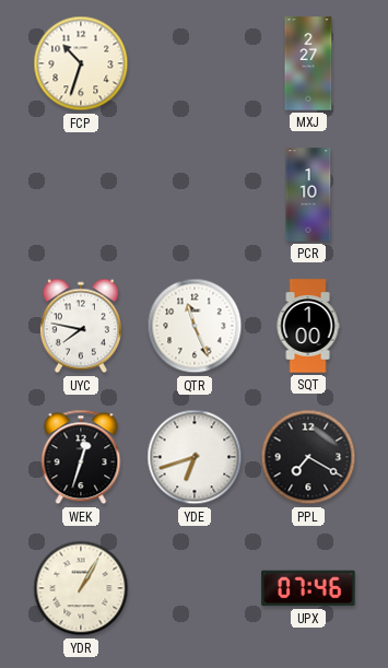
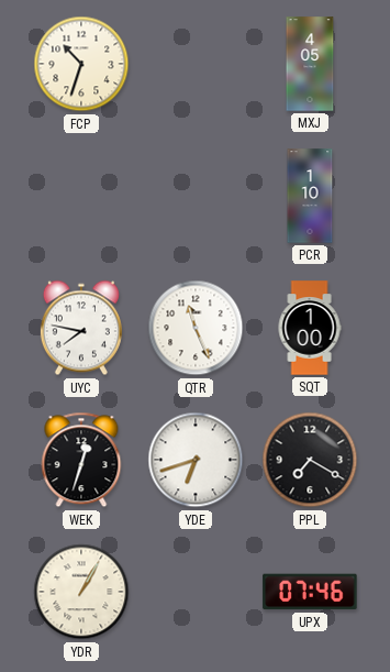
MXJ: 2:27 -> 4:05
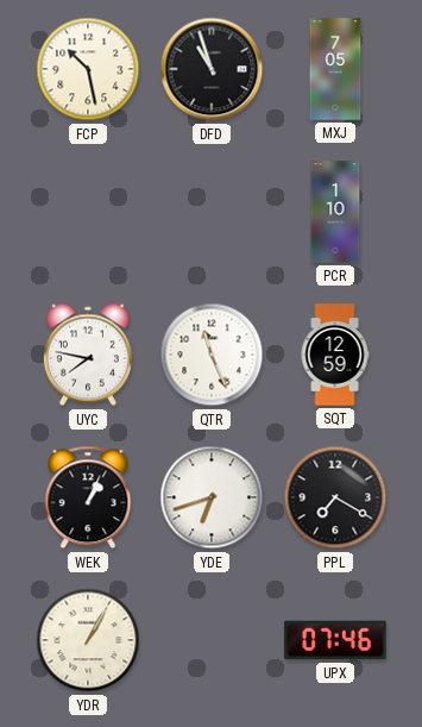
FCP: 10:33 -> 10:28
DFD: none -> 10:57
MXJ: 4:05 -> 7:05
SQT: 1:00 -> 12:59
WEK: 12:33 -> 1:04
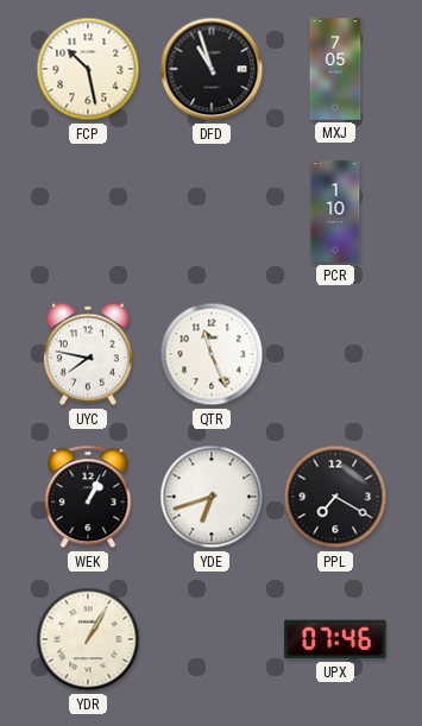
SQT: 12:59 -> none
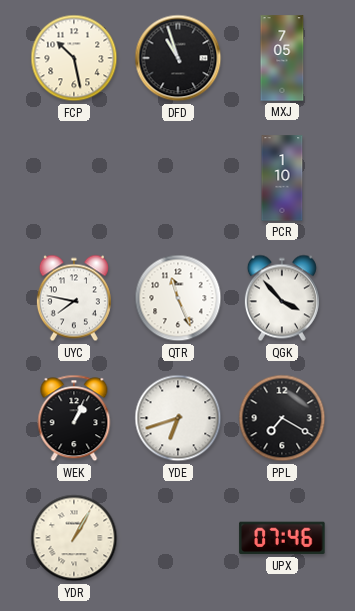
QGK: none -> 3:53
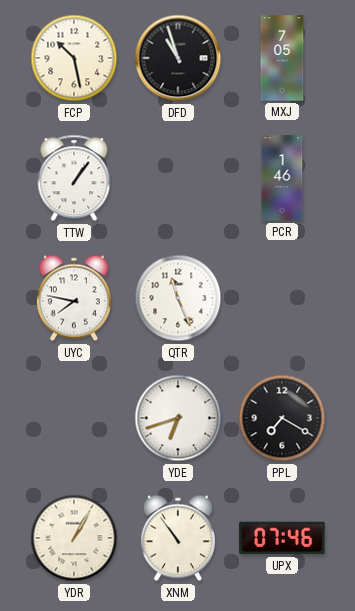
TTW: none -> 1:06
PCR: 1:10 -> 1:46
QGK: 3:53 -> none
WEK: 1:04 -> none
XNM: none -> 10:54
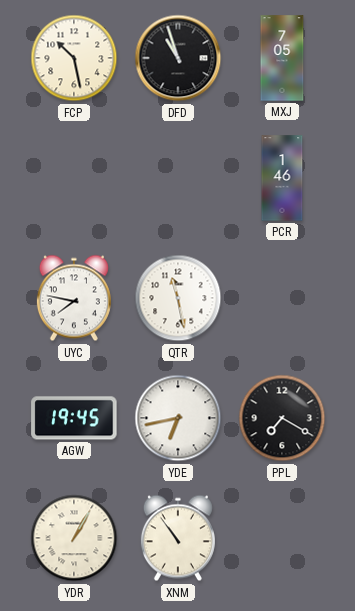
TTW: 1:06 -> none
QTR: 11:26 -> 11:28
AGW: none -> 19:45
YDE: 6:42 -> 6:43
UPX: 07:46 -> none
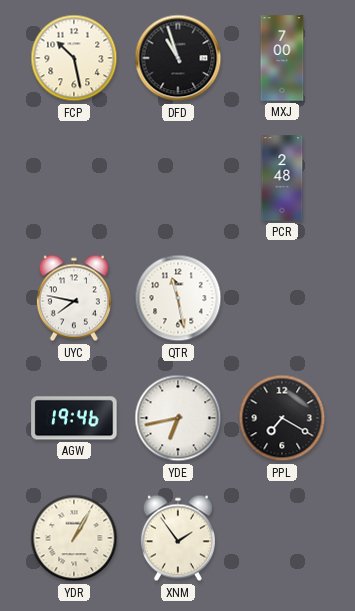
MXJ: 7:05 -> 7:00
PCR: 1:46 -> 2:48
AGW: 19:45 -> 19:46
XNM: 10:54 -> 1:54
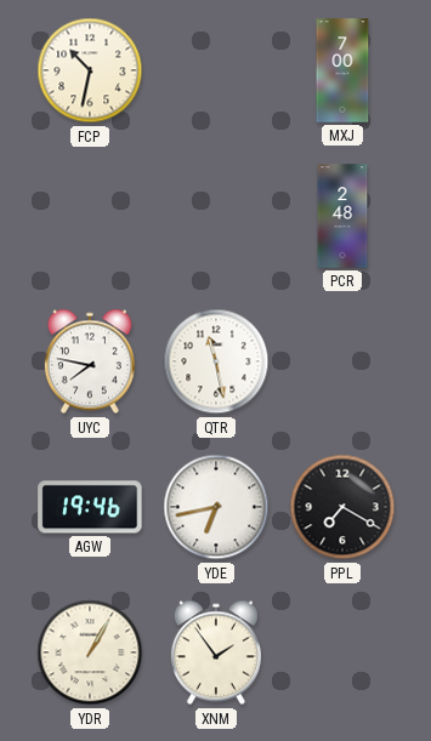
FCP: 10:28 -> 10:32
DFD: 10:57 -> none
